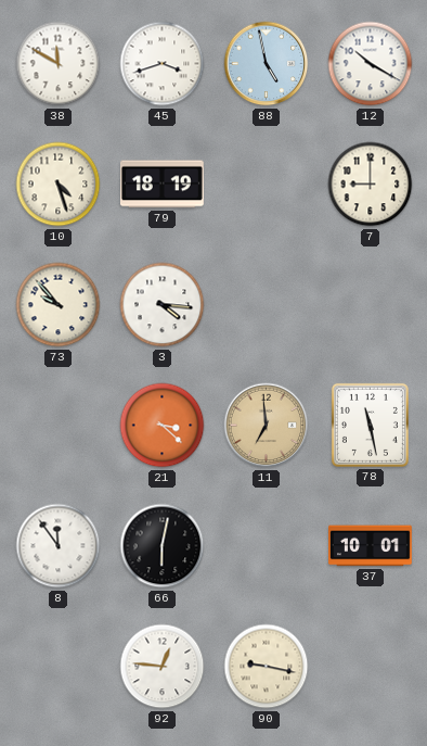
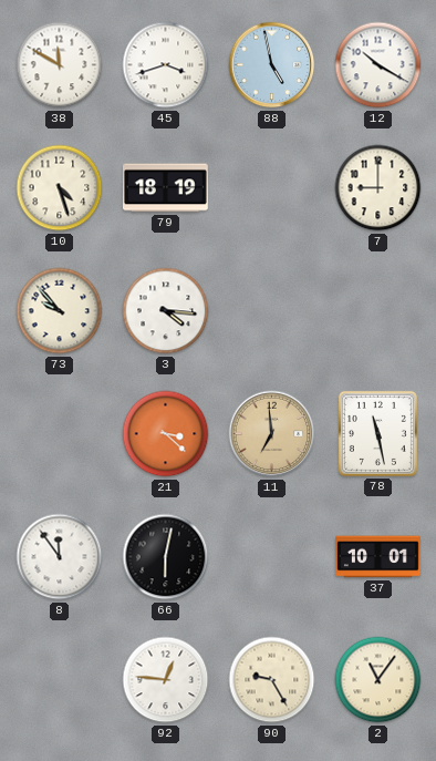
90: 9:17 -> 9:25
2: none -> 11:06
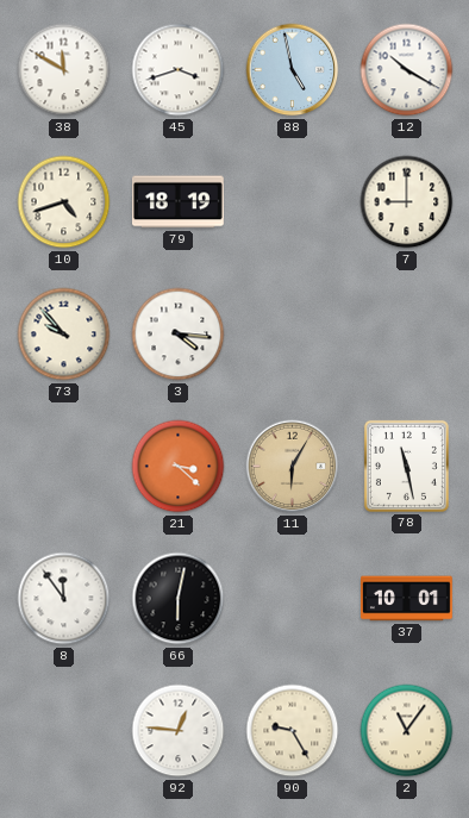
10: 4:27 -> 4:42
11: 6:59 -> 6:05
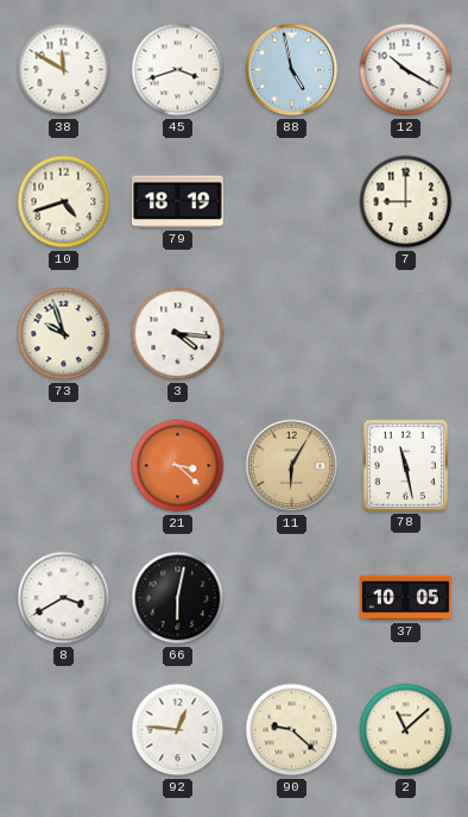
73: 9:53 -> 9:57
8: 11:54 -> 3:40
37: 10:01 -> 10:05
90: 9:25 -> 9:22
2: 11:06 -> 11:08
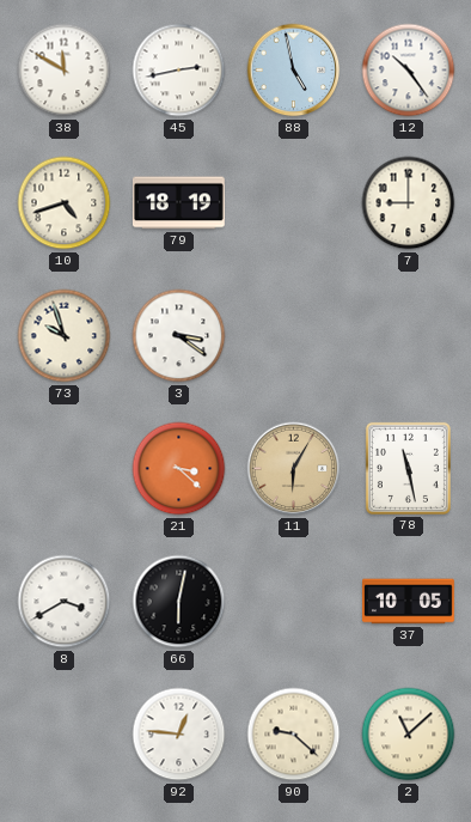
45: 3:42 -> 2:43
12: 10:20 -> 10:24
3: 4:16 -> 3:21
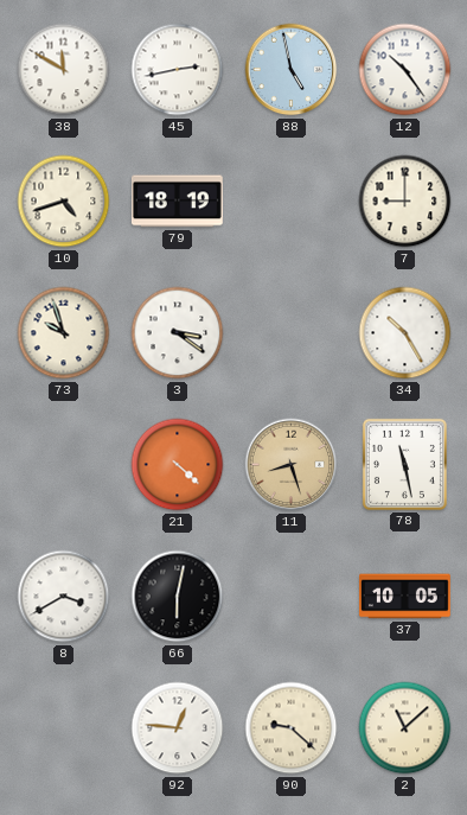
34: none -> 10:25
21: 3:22 -> 4:22
11: 6:05 -> 8:27
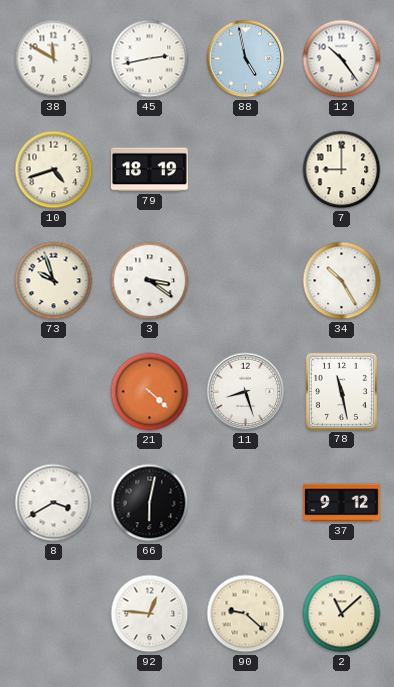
11 dial: champagne -> white
37: 10:05 -> 9:12
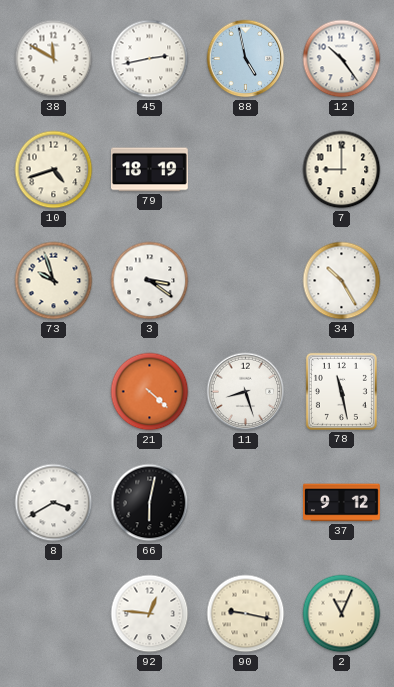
90: 9:22 -> 9:17
2: 11:08 -> 11:04
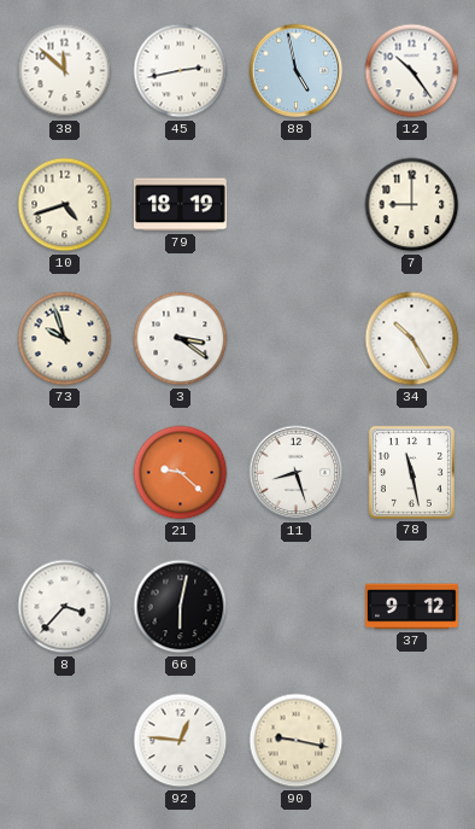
38: 11:50 -> 11:52
21: 4:22 -> 9:22
8: 3:40 -> 3:37
2: 11:04 -> none
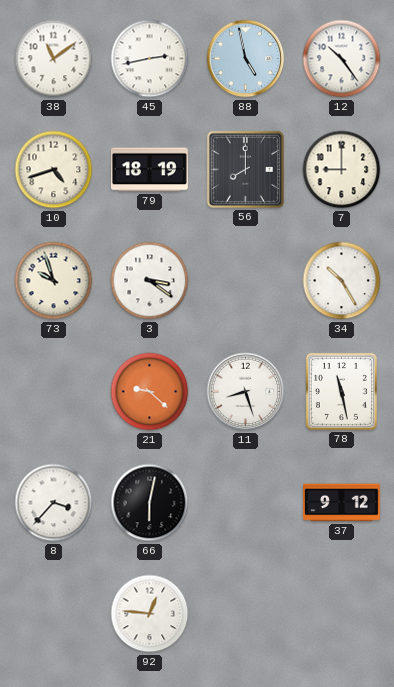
38: 11:52 -> 11:09
56: none -> 8:00
90: 9:17 -> none
